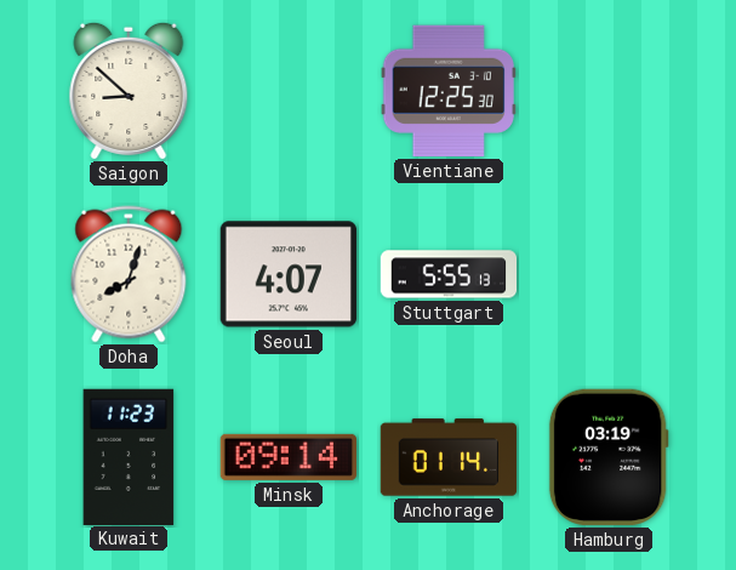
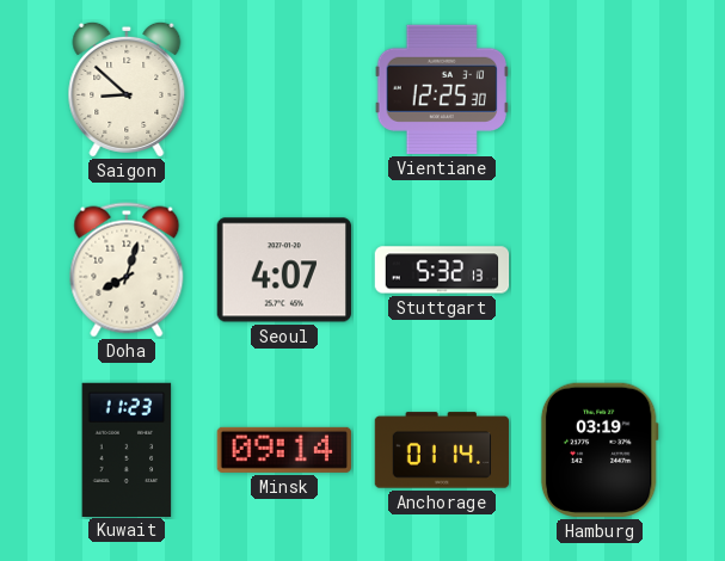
Stuttgart: 5:55 -> 5:32
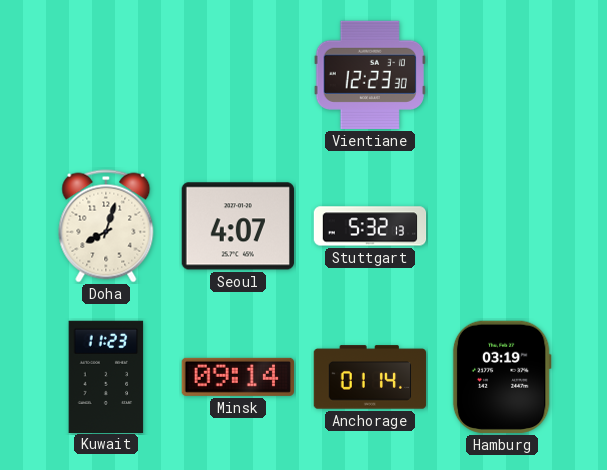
Saigon: 8:52 -> none
Vientiane: 12:25 -> 12:23
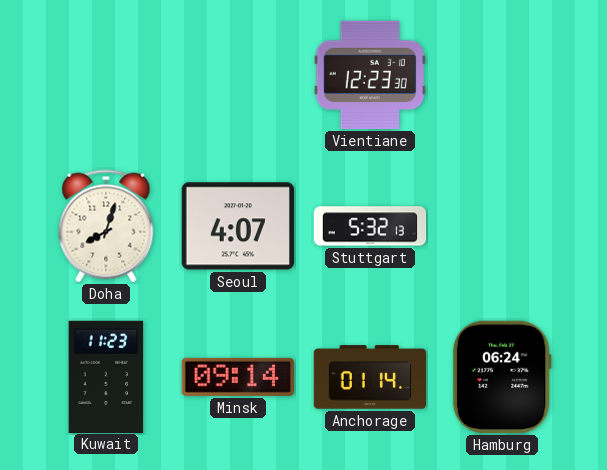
Hamburg: 03:19 -> 06:24
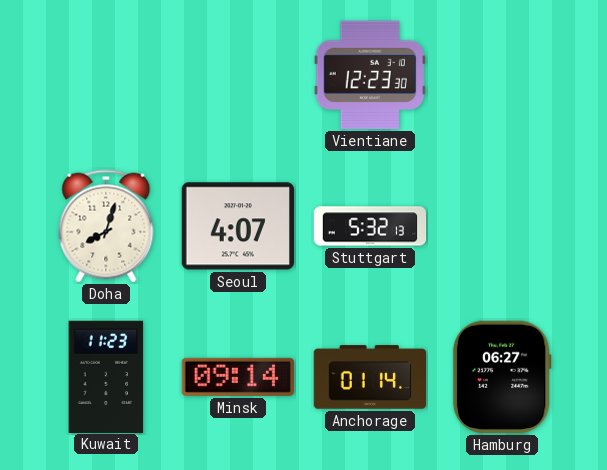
Hamburg: 06:24 -> 06:27
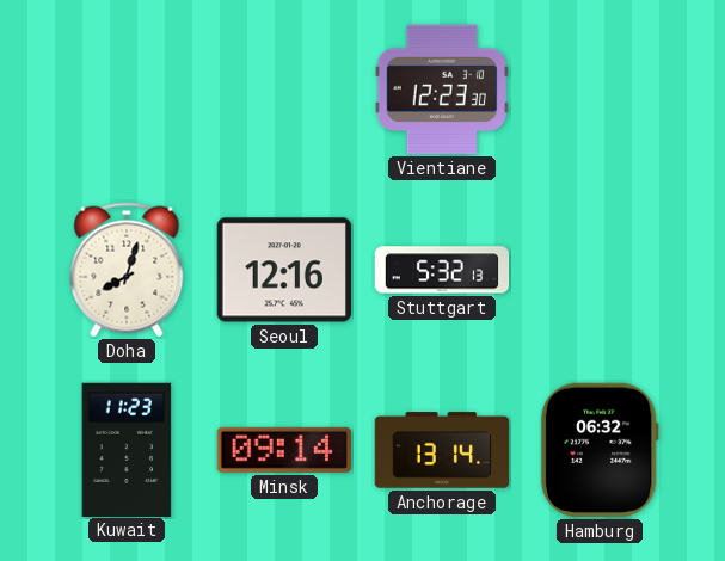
Seoul: 4:07 -> 12:16
Anchorage: 01:14 -> 13:14
Hamburg: 06:27 -> 06:32
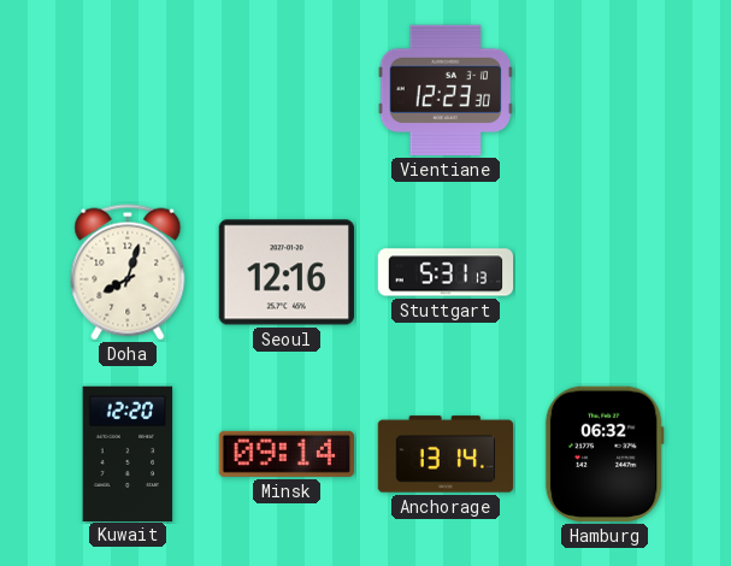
Stuttgart: 5:32 -> 5:31
Kuwait: 11:23 -> 12:20
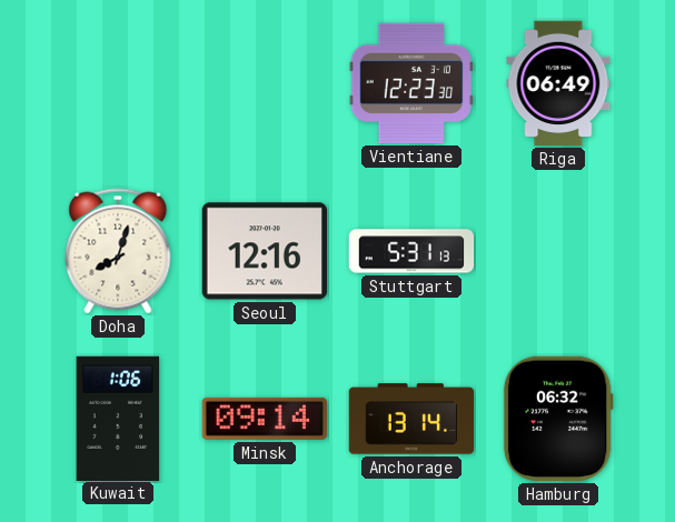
Riga: none -> 06:49
Kuwait: 12:20 -> 1:06
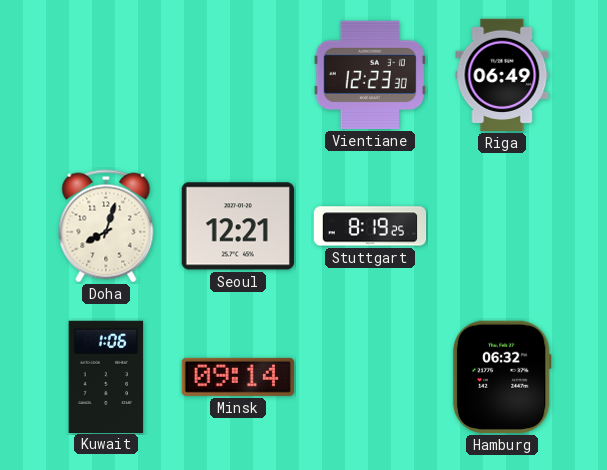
Seoul: 12:16 -> 12:21
Stuttgart: 5:31 -> 8:19
Anchorage: 13:14 -> none
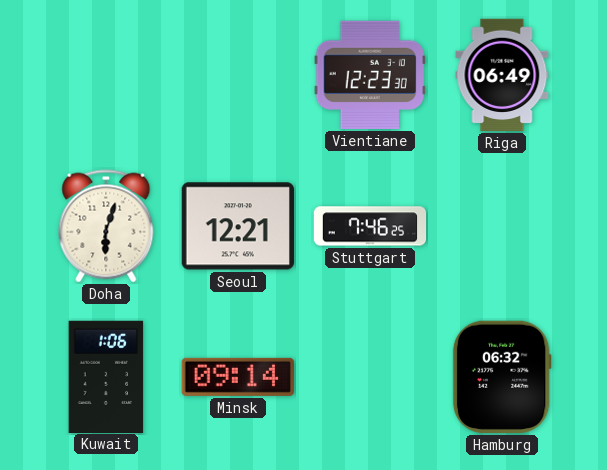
Doha: 8:03 -> 6:03
Stuttgart: 8:19 -> 7:46
